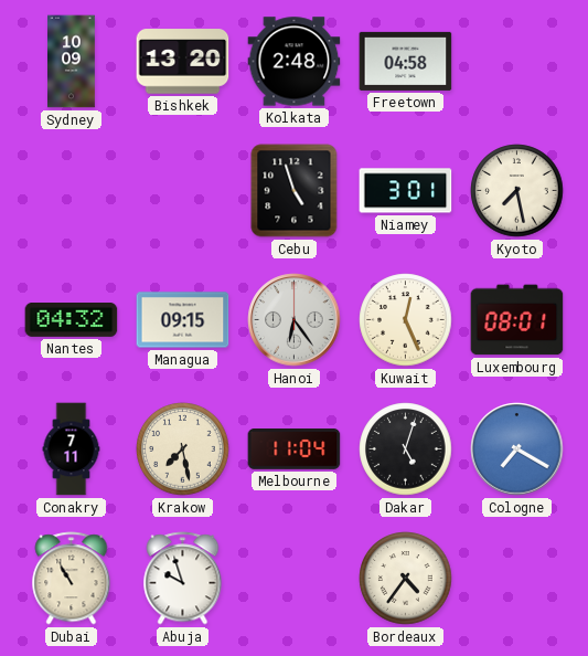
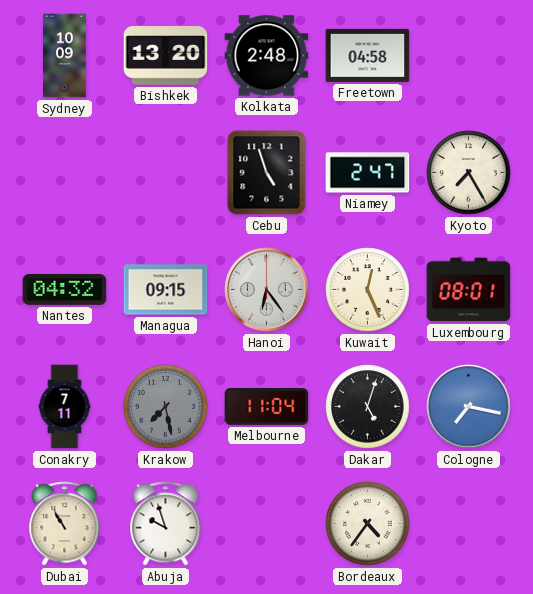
Niamey: 3:01 -> 2:47
Kyoto: 7:28 -> 7:25
Krakow dial: cream -> grey
Cologne: 7:20 -> 7:17
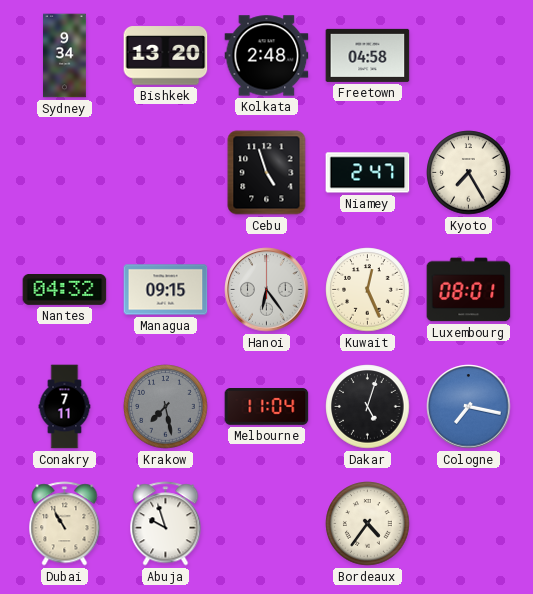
Sydney: 10:09 -> 9:34
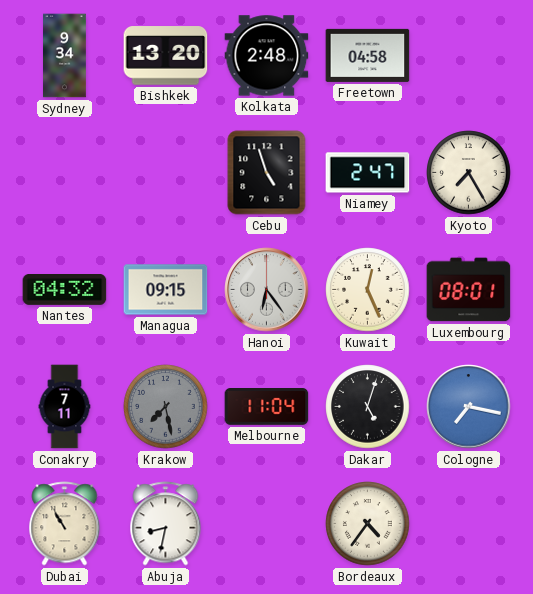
Abuja: 9:57 -> 8:32
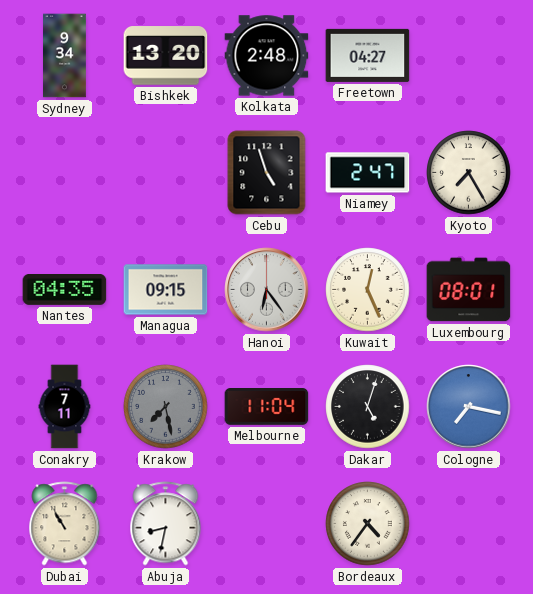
Freetown: 04:58 -> 04:27
Nantes: 04:32 -> 04:35
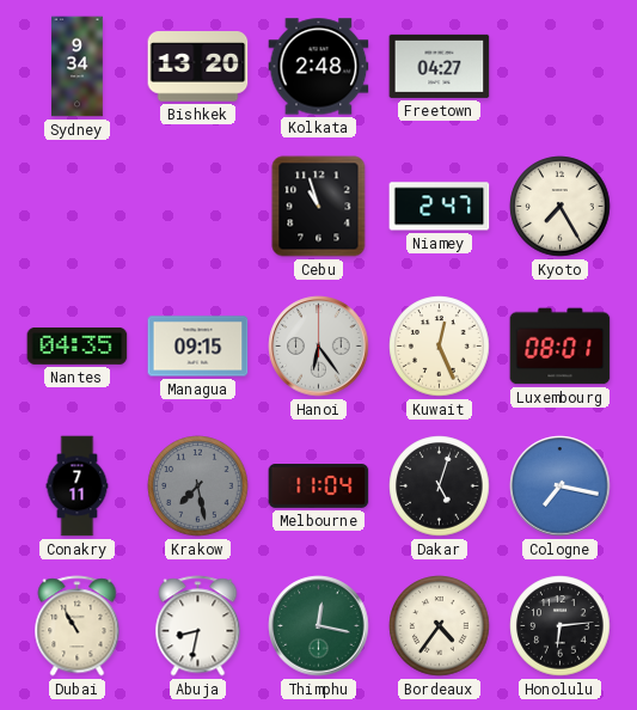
Cebu: 4:57 -> 10:57
Thimphu: none -> 12:17
Honolulu: none -> 6:14
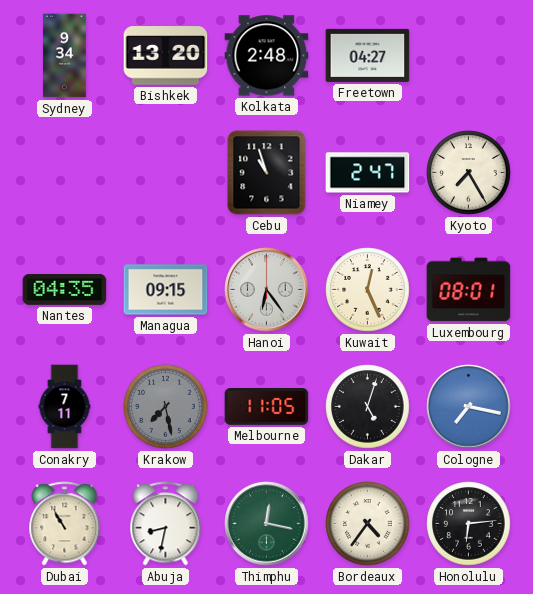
Melbourne: 11:04 -> 11:05
